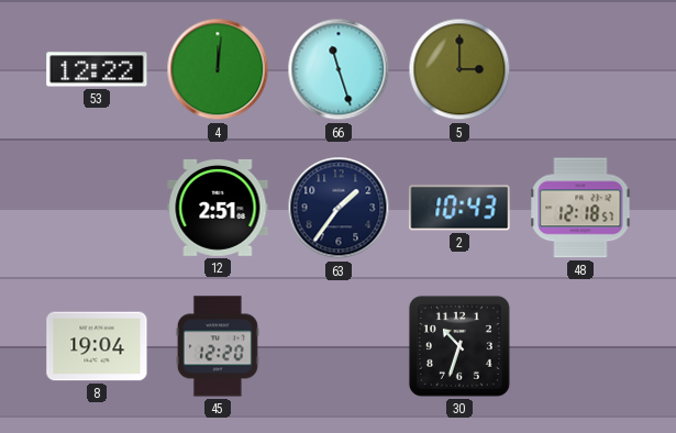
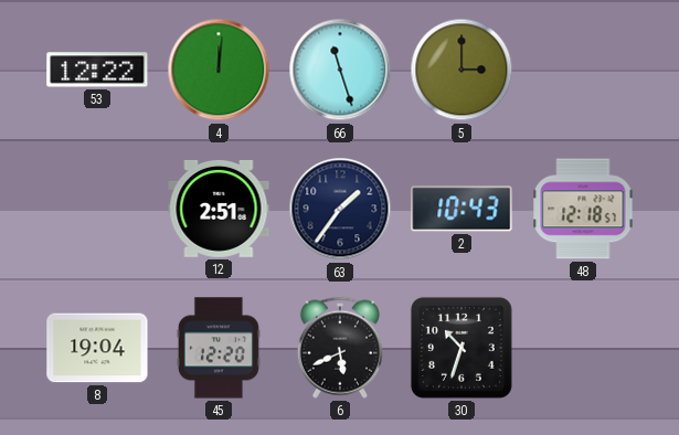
6: none -> 5:41
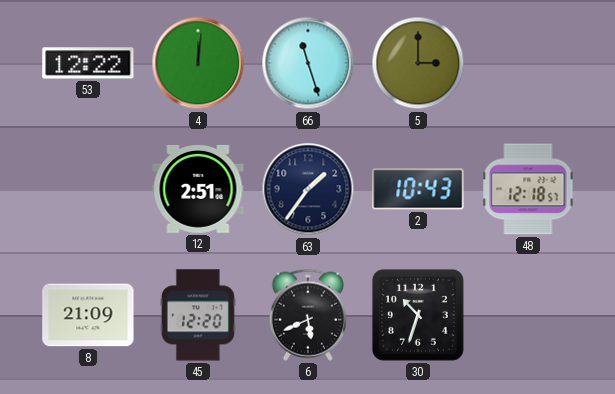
8: 19:04 -> 21:09
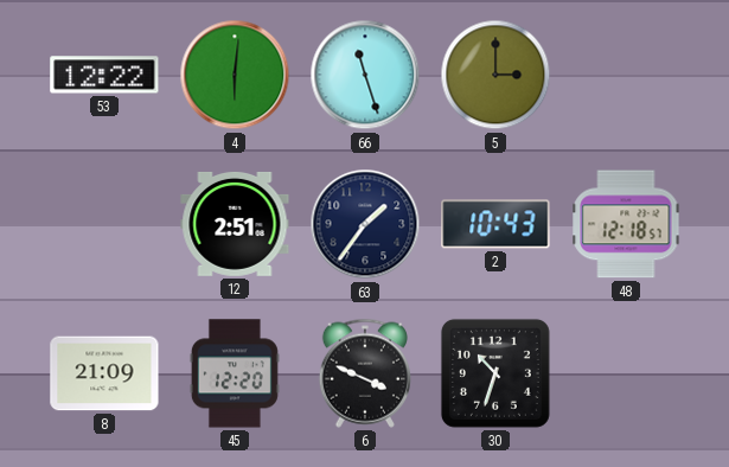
4: 12:01 -> 6:01
6: 5:41 -> 3:49
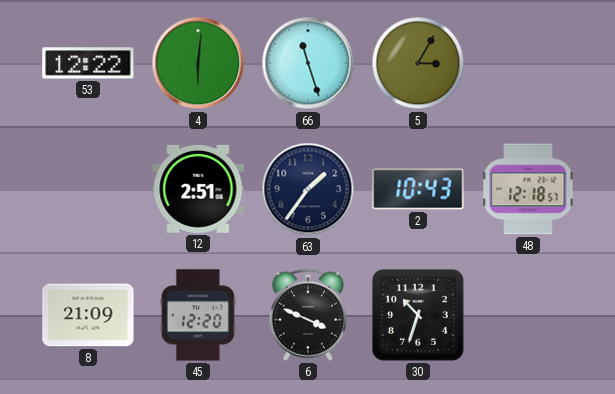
5: 3:00 -> 3:05
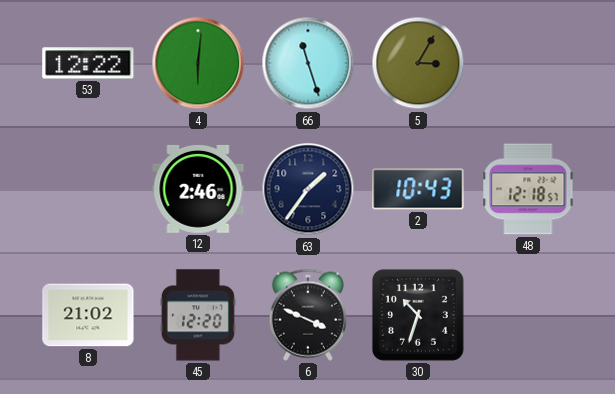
12: 2:51 -> 2:46
8: 21:09 -> 21:02
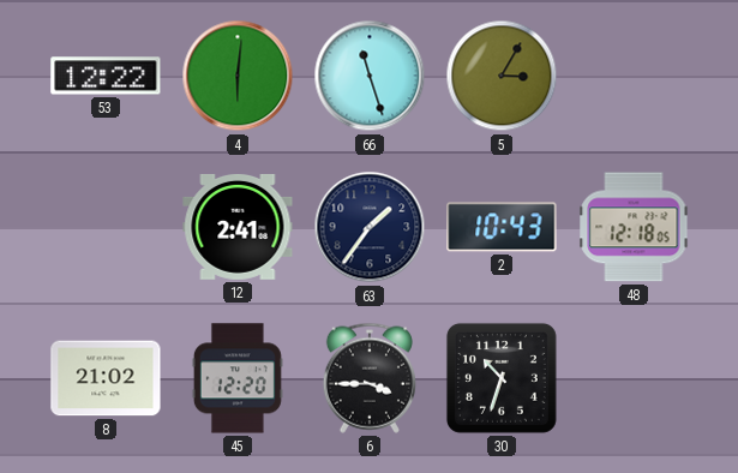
12: 2:46 -> 2:41
48: 12:18:57 -> 12:18:05
6: 3:49 -> 3:45
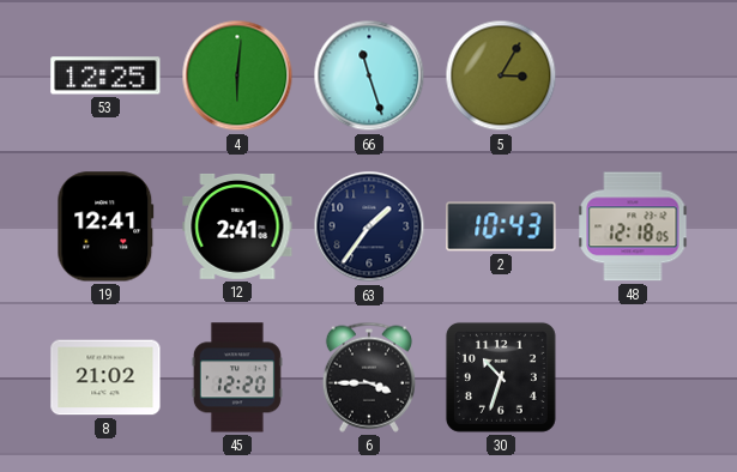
53: 12:22 -> 12:25
19: none -> 12:41
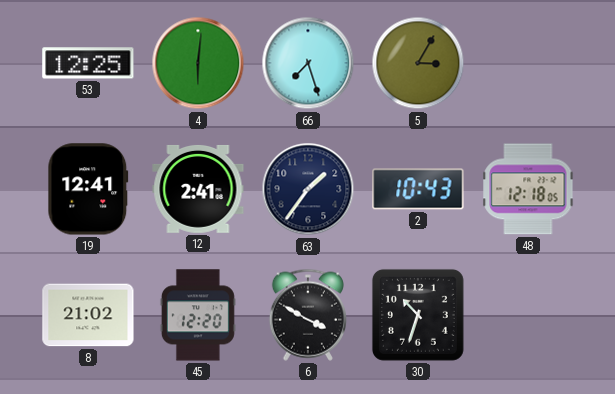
66: 11:27 -> 7:27
6: 3:45 -> 3:50
